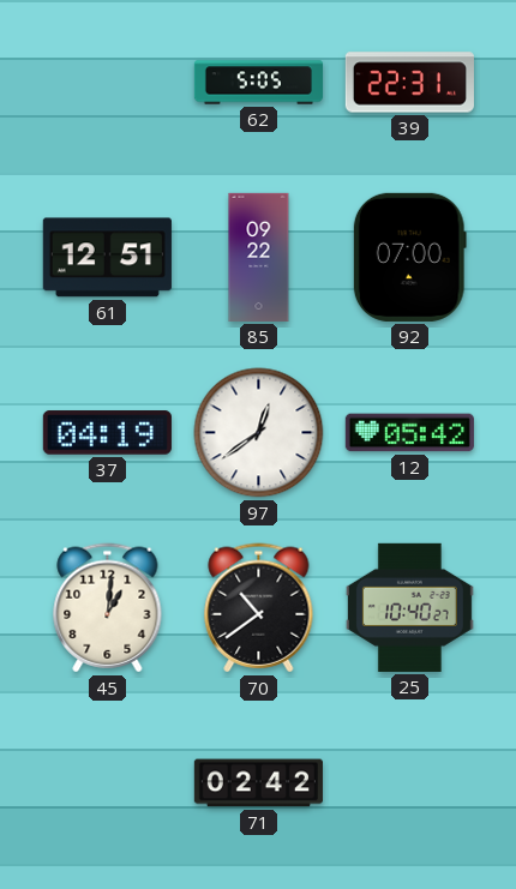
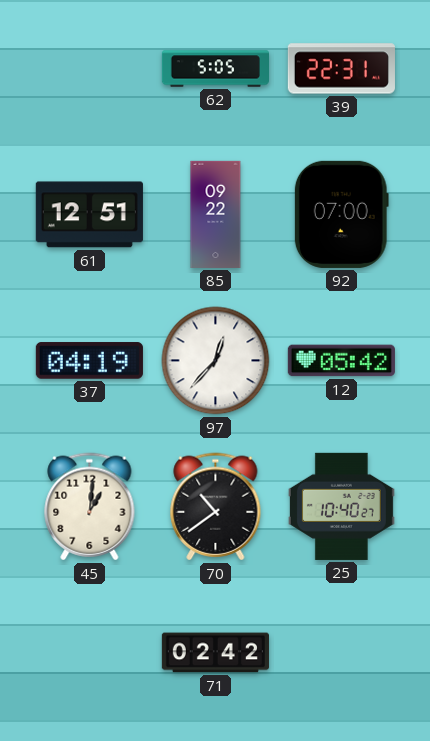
97: 12:39 -> 12:37
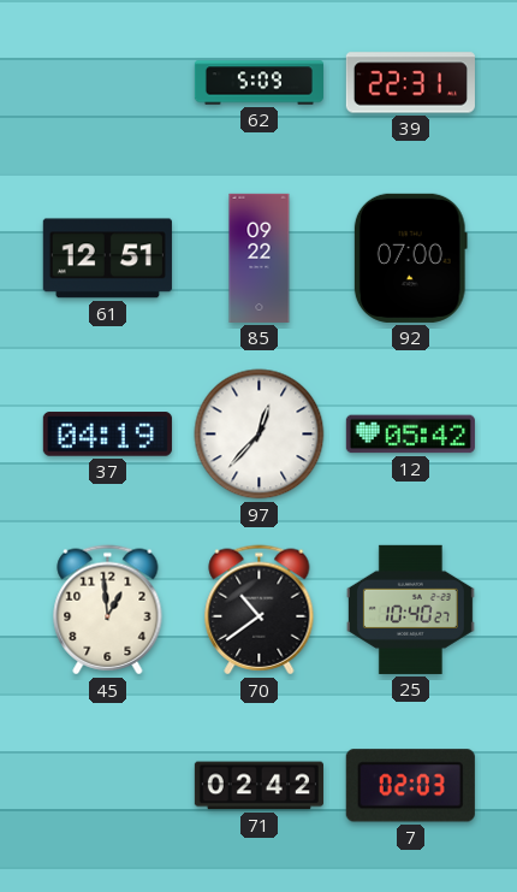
62: 5:05 -> 5:09
45: 1:01 -> 12:59
7: none -> 02:03
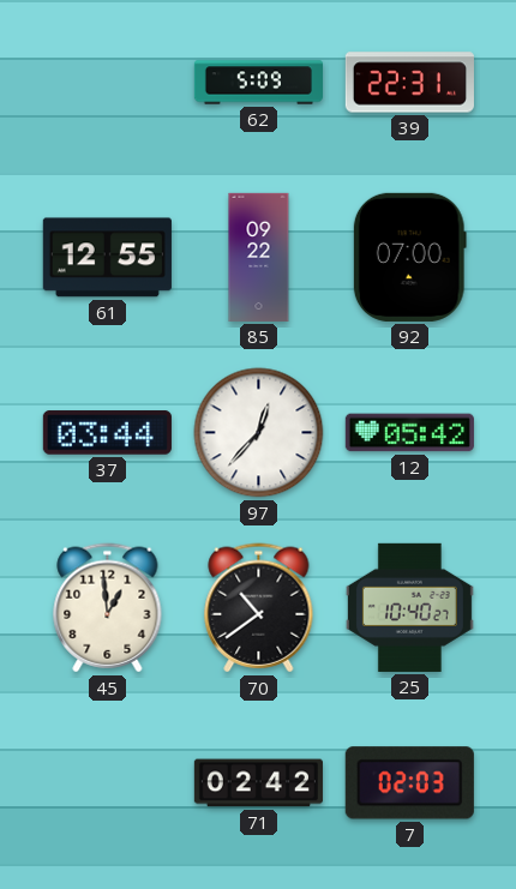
61: 12:51 -> 12:55
37: 04:19 -> 03:44
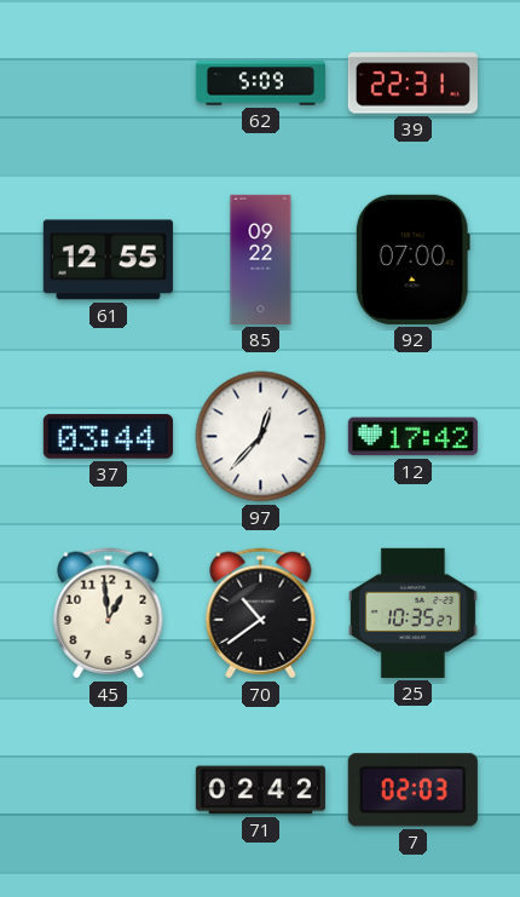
12: 05:42 -> 17:42
25: 10:40 -> 10:35
